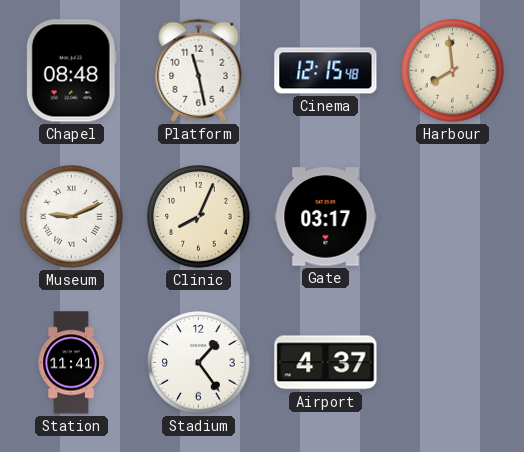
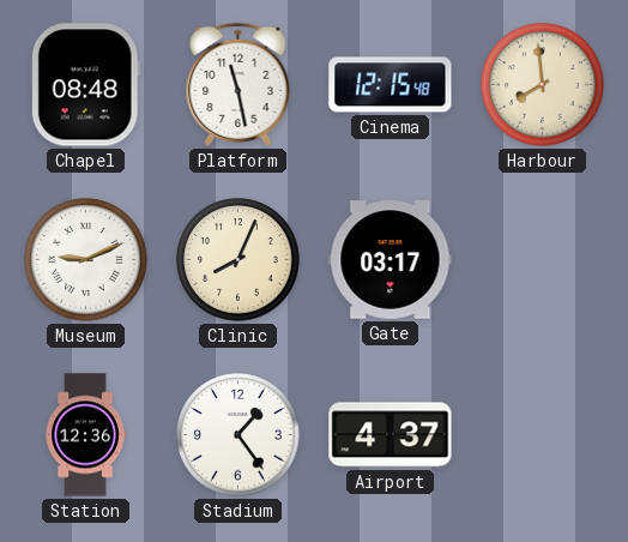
Station: 11:41 -> 12:36
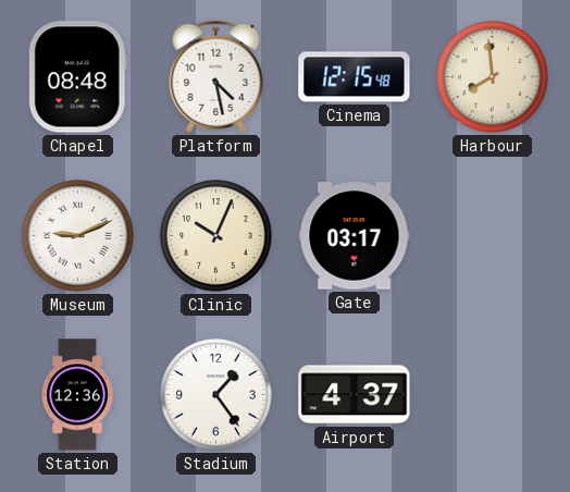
Platform: 11:28 -> 4:28
Clinic: 8:04 -> 10:04
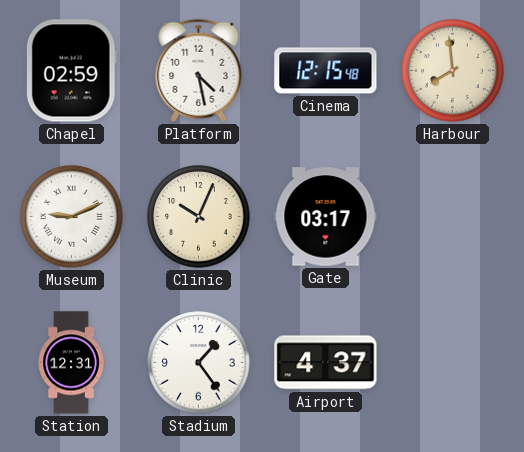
Chapel: 08:48 -> 02:59
Station: 12:36 -> 12:31
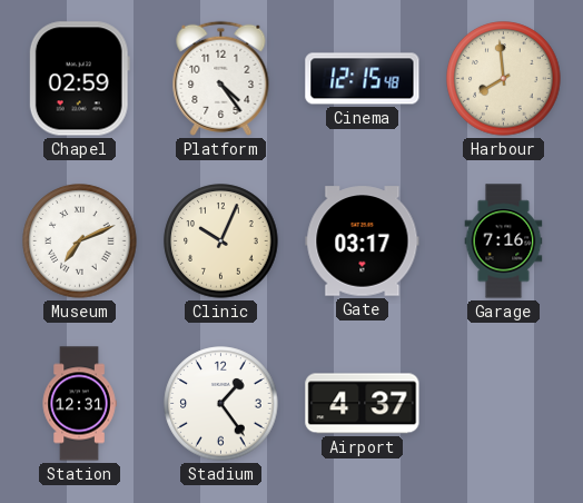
Platform: 4:28 -> 4:24
Museum: 9:11 -> 7:11
Garage: none -> 7:16
